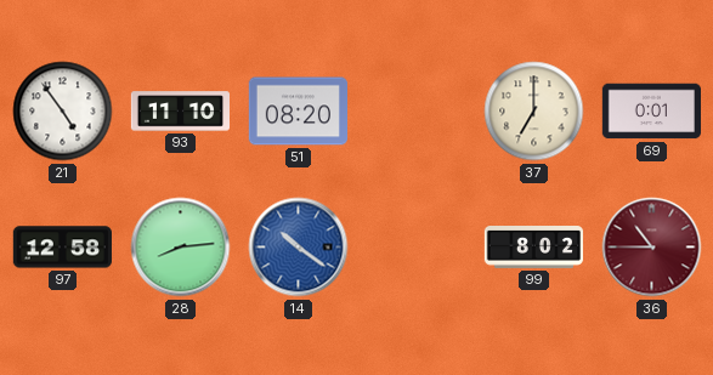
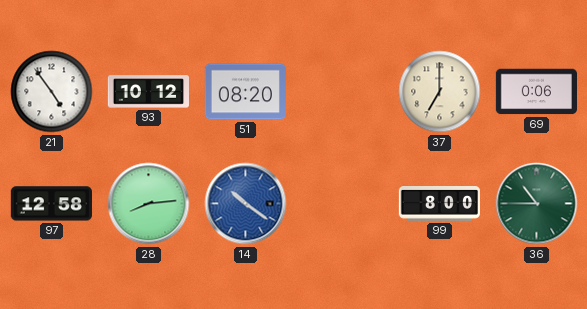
93: 11:10 -> 10:12
69: 0:01 -> 0:06
99: 8:02 -> 8:00
36 dial: burgundy -> green
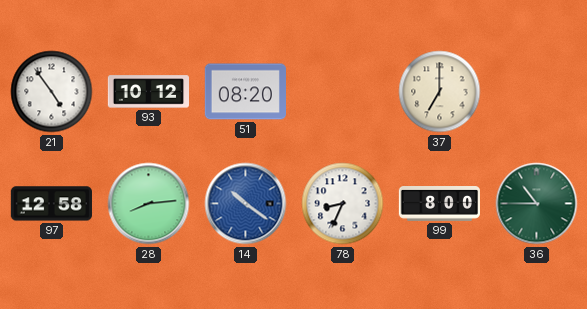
69: 0:06 -> none
78: none -> 8:34
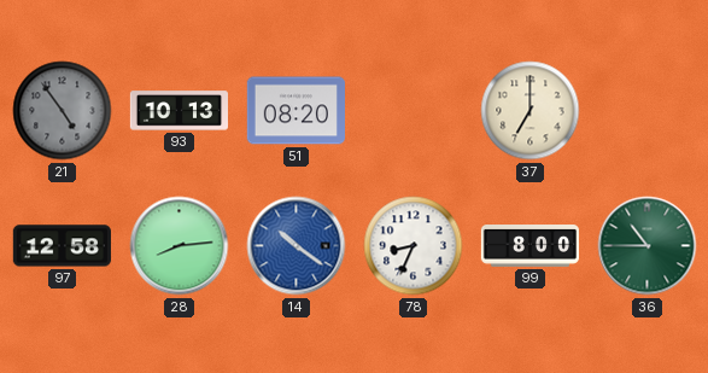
21 dial: white -> grey
93: 10:12 -> 10:13
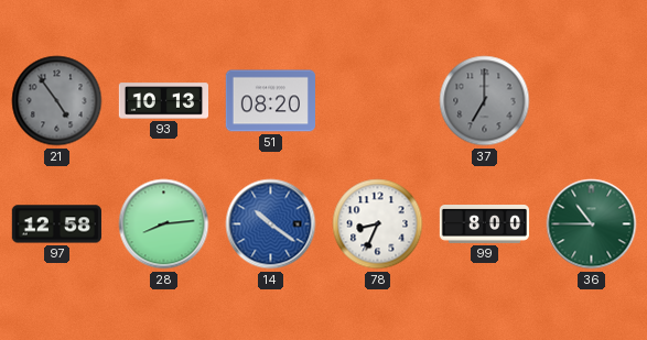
37 dial: cream -> grey
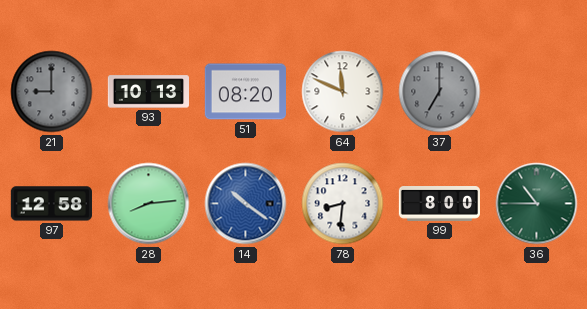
21: 4:54 -> 9:00
64: none -> 11:49
78: 8:34 -> 8:31
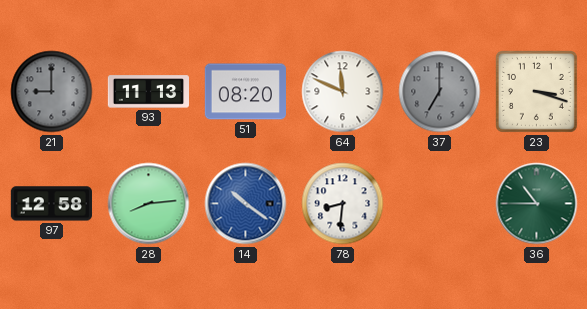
93: 10:13 -> 11:13
23: none -> 3:18
99: 8:00 -> none
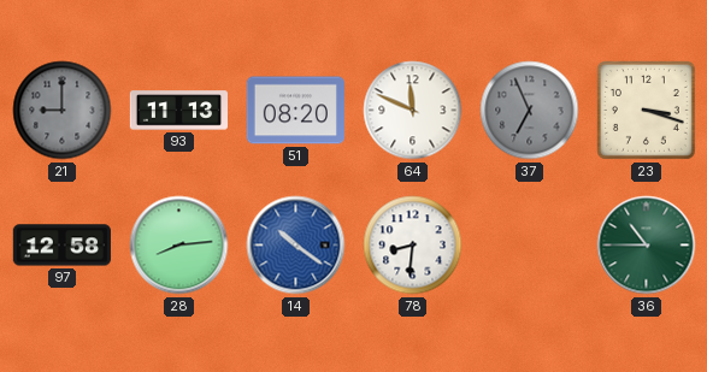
37: 7:00 -> 6:56
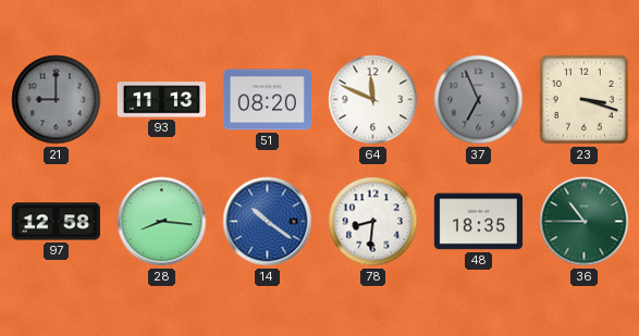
28: 8:14 -> 8:16
48: none -> 18:35
